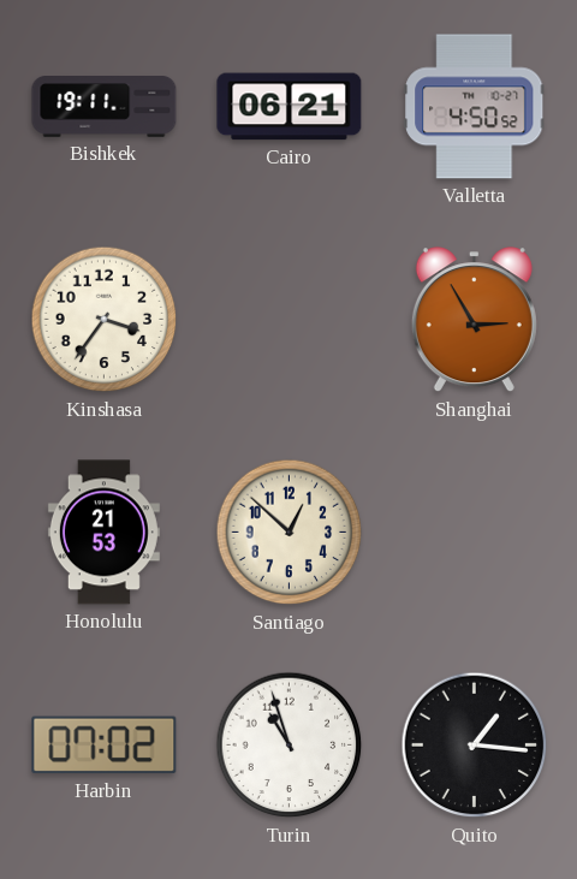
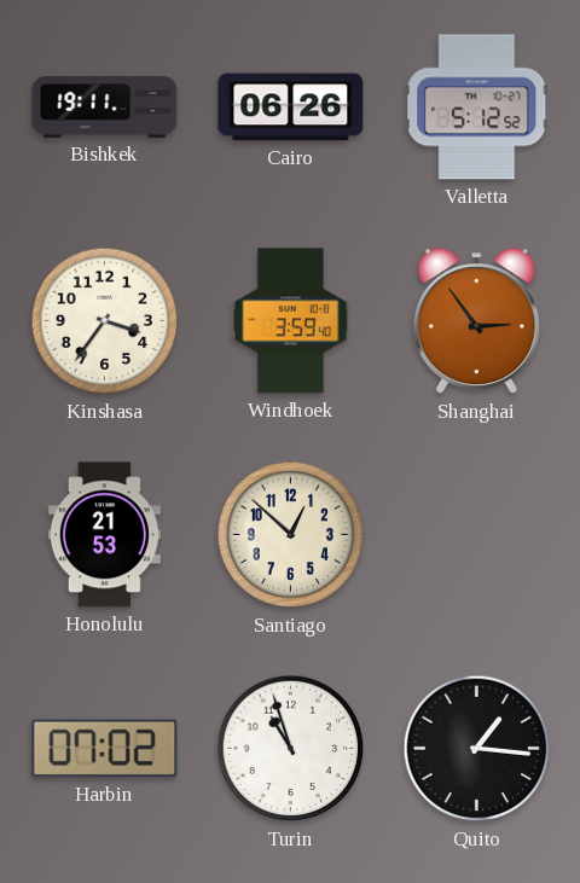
Cairo: 06:21 -> 06:26
Valletta: 4:50 -> 5:12
Windhoek: none -> 3:59
Shanghai: 2:55 -> 2:54
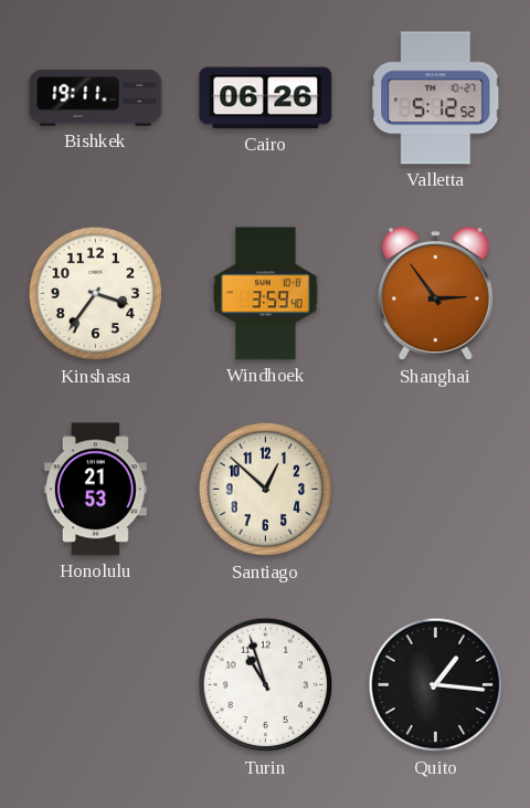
Harbin: 07:02 -> none
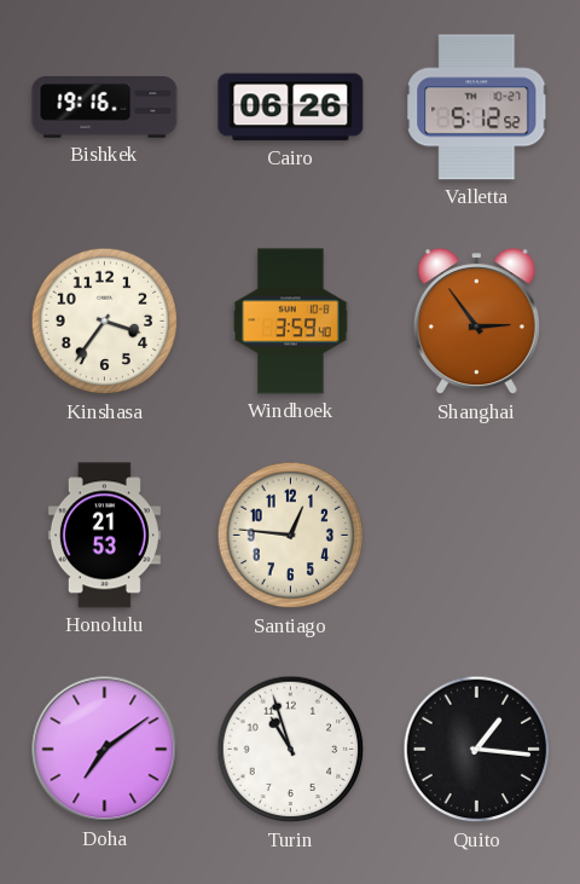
Bishkek: 19:11 -> 19:16
Santiago: 12:52 -> 12:46
Doha: none -> 7:09
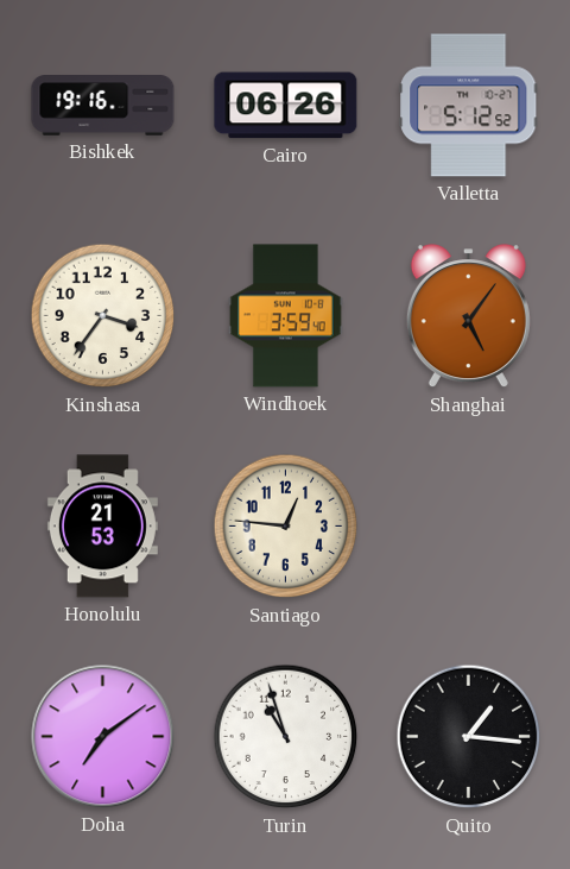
Shanghai: 2:54 -> 5:06
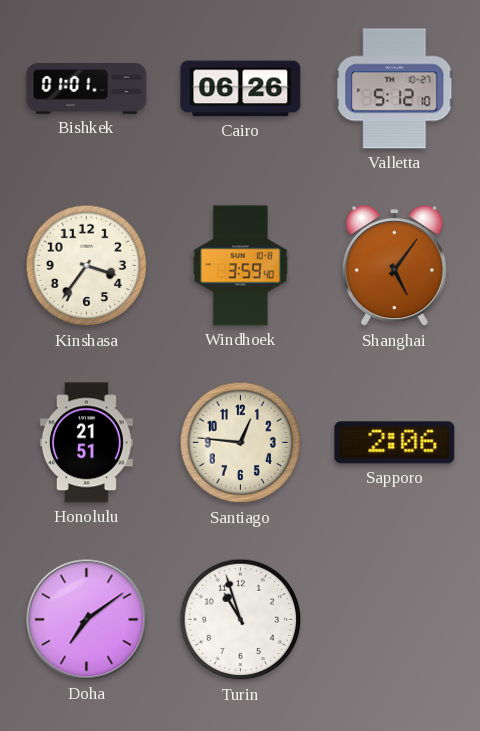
Bishkek: 19:16 -> 01:01
Valletta: 5:12:52 -> 5:12:10
Honolulu: 21:53 -> 21:51
Sapporo: none -> 2:06
Quito: 1:16 -> none
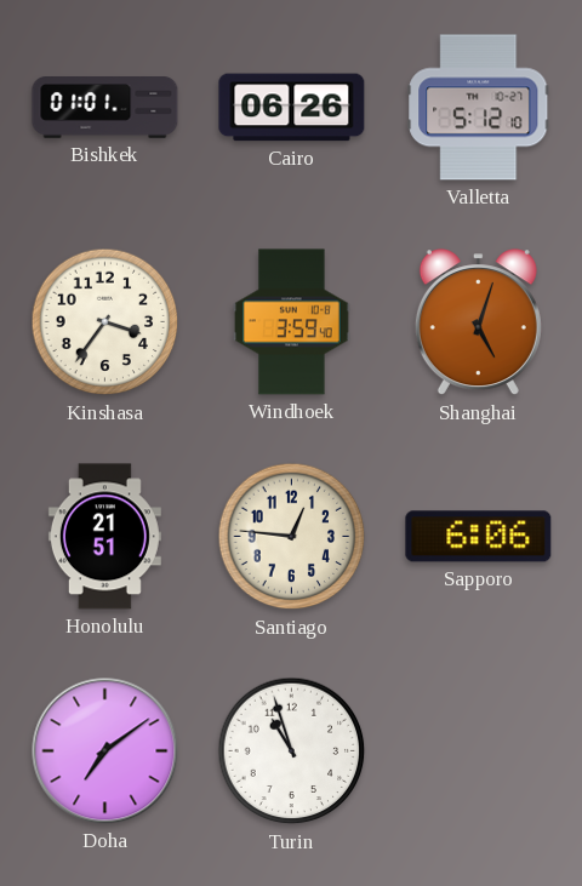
Shanghai: 5:06 -> 5:03
Sapporo: 2:06 -> 6:06
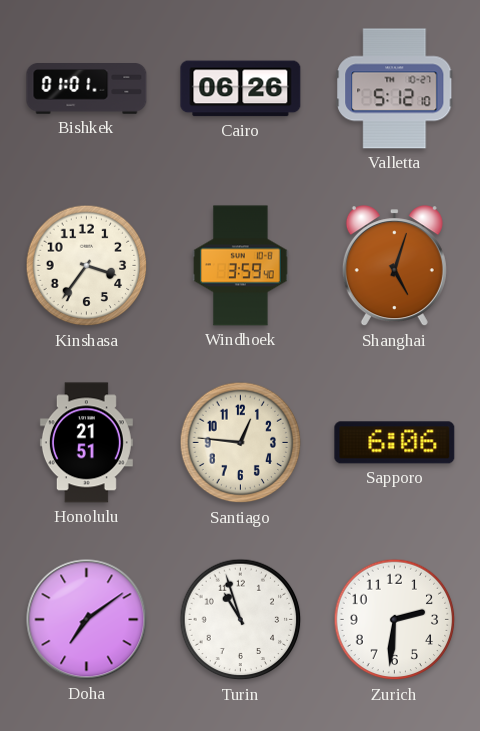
Zurich: none -> 2:31
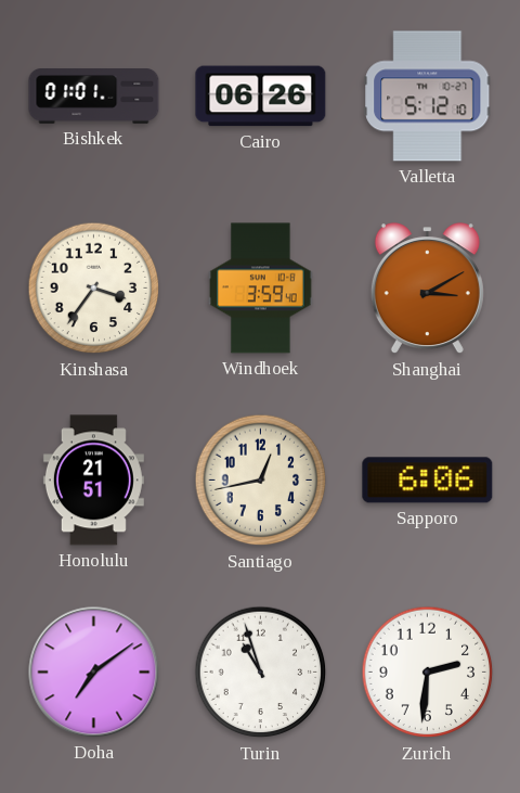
Shanghai: 5:03 -> 3:10
Santiago: 12:46 -> 12:43
